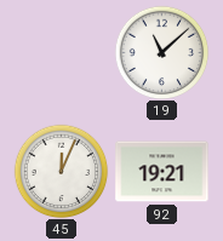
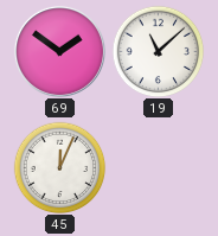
69: none -> 1:51
92: 19:21 -> none
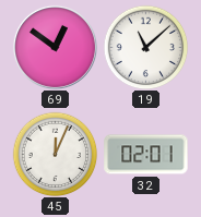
69: 1:51 -> 12:51
32: none -> 02:01
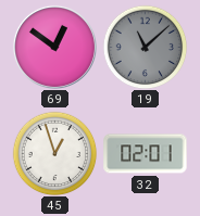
19 dial: white -> grey
45: 12:04 -> 12:57
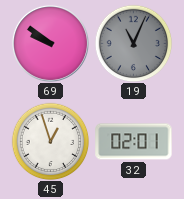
69: 12:51 -> 9:51
19: 11:08 -> 11:04
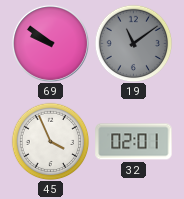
19: 11:04 -> 11:09
45: 12:57 -> 3:56
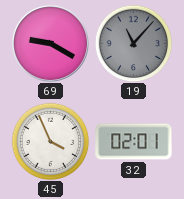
69: 9:51 -> 9:20
19: 11:09 -> 11:07
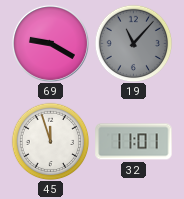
45: 3:56 -> 11:57
32: 02:01 -> 11:01
